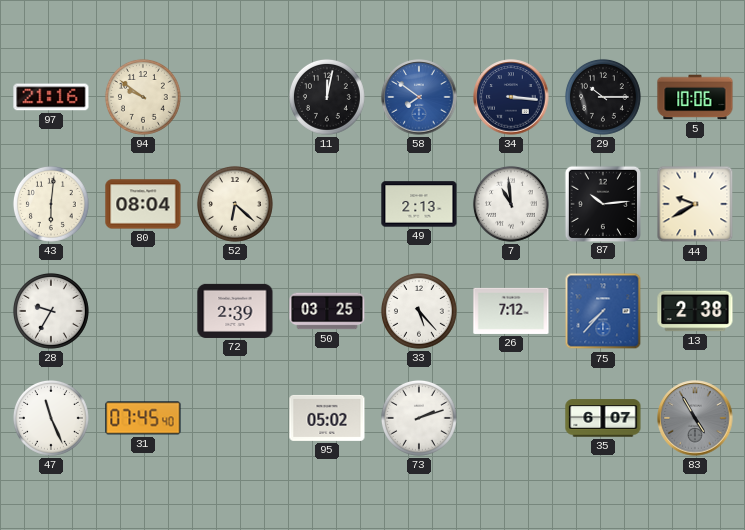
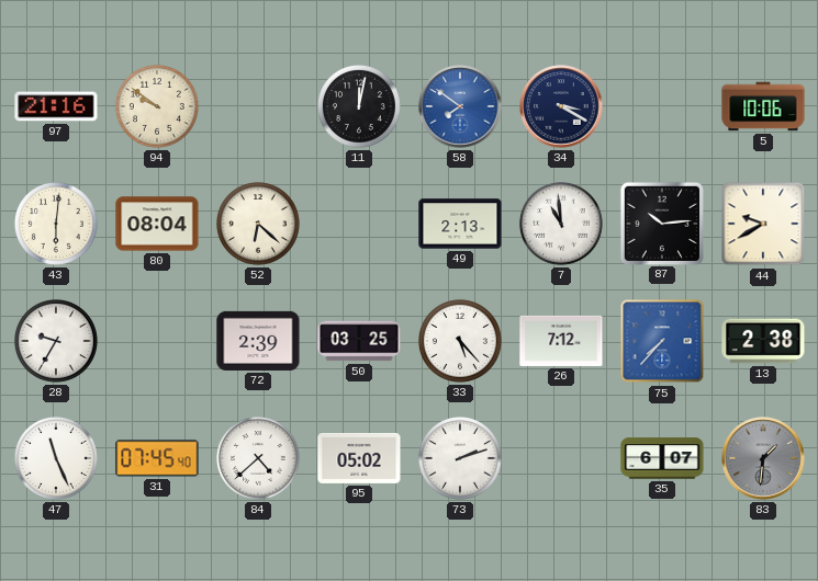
34: 3:16 -> 3:20
29: 10:15 -> none
84: none -> 4:38
83: 4:55 -> 1:31
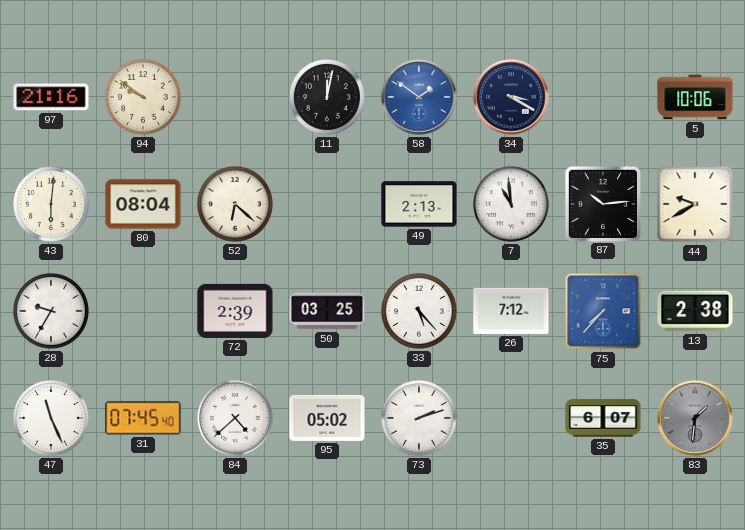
58: 7:51 -> 1:51
